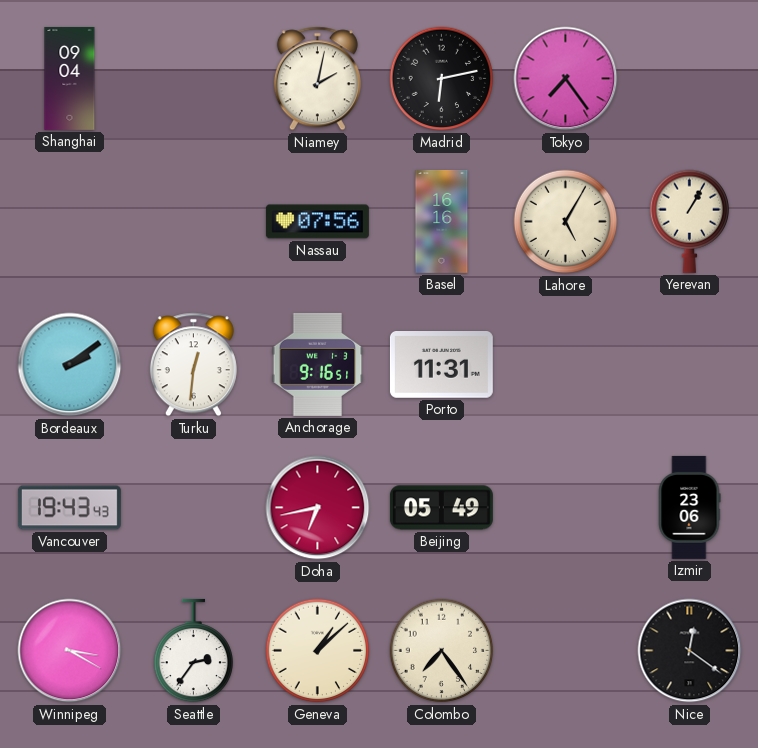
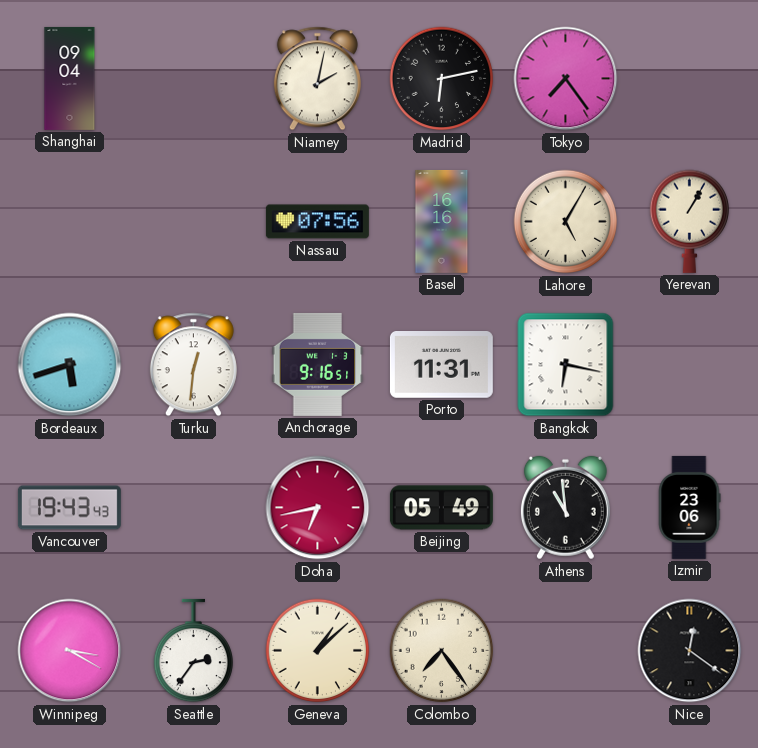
Bordeaux: 2:09 -> 5:42
Bangkok: none -> 6:17
Athens: none -> 10:59
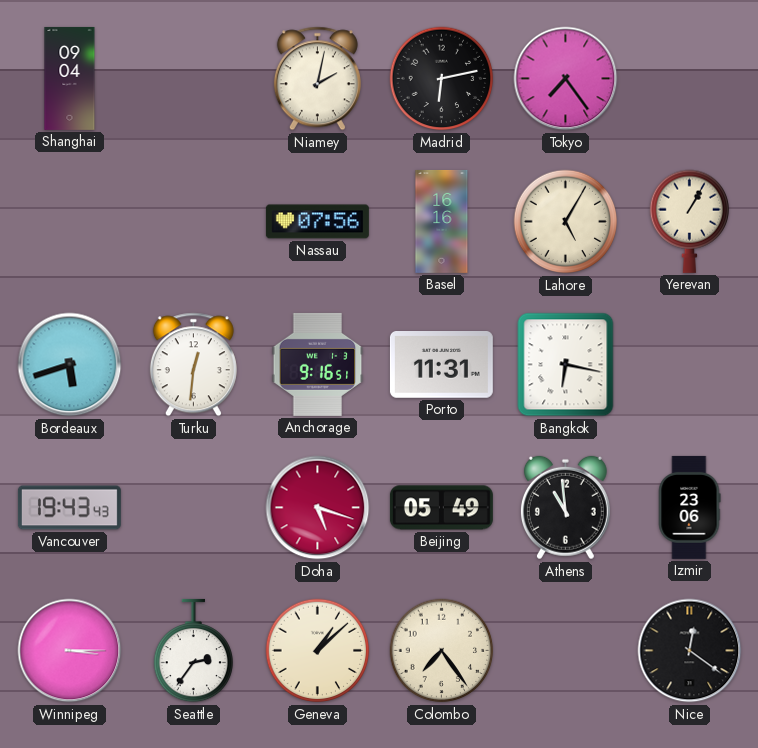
Doha: 6:43 -> 5:18
Winnipeg: 3:20 -> 3:15
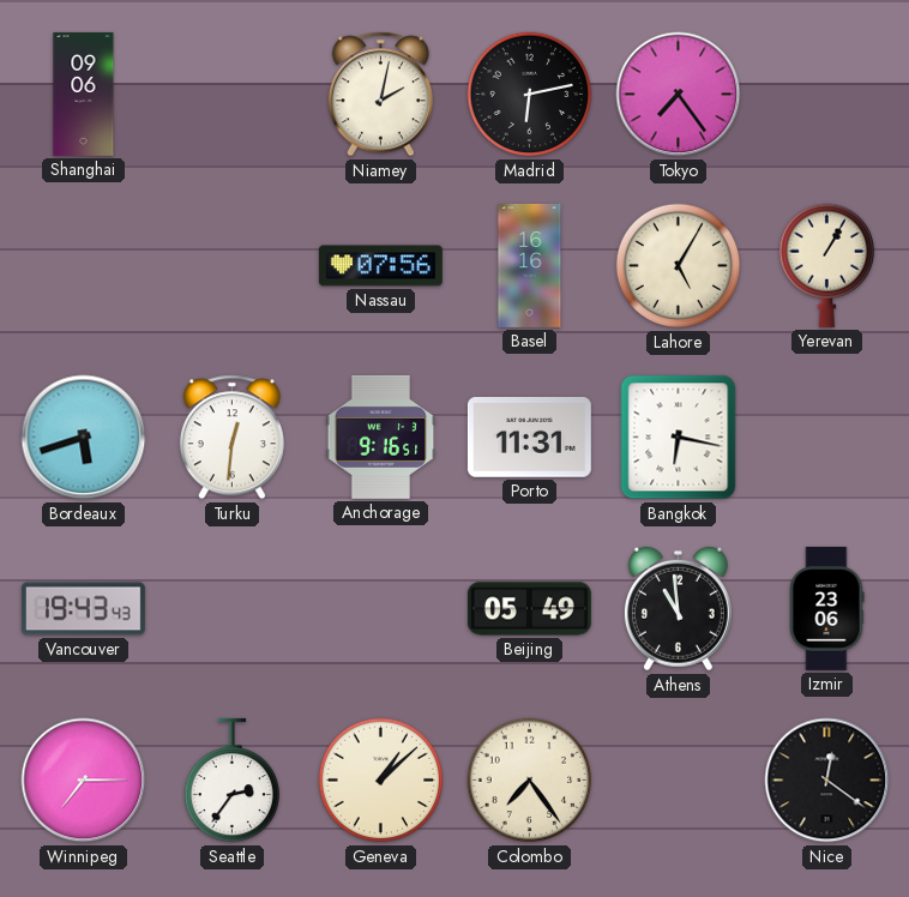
Shanghai: 09:04 -> 09:06
Doha: 5:18 -> none
Winnipeg: 3:15 -> 7:15
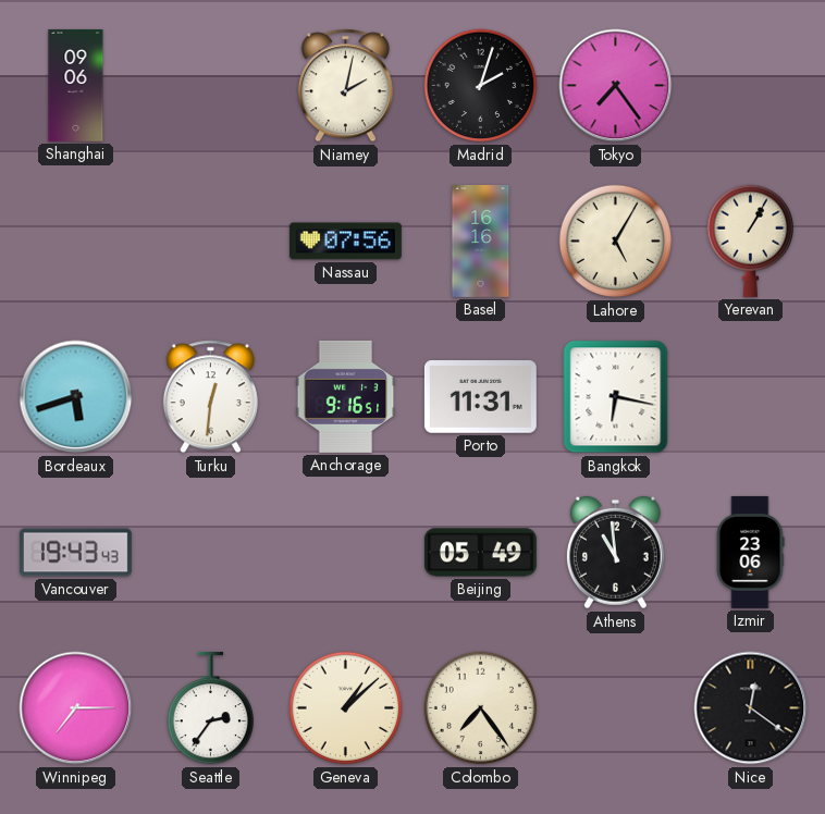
Madrid: 6:13 -> 2:03
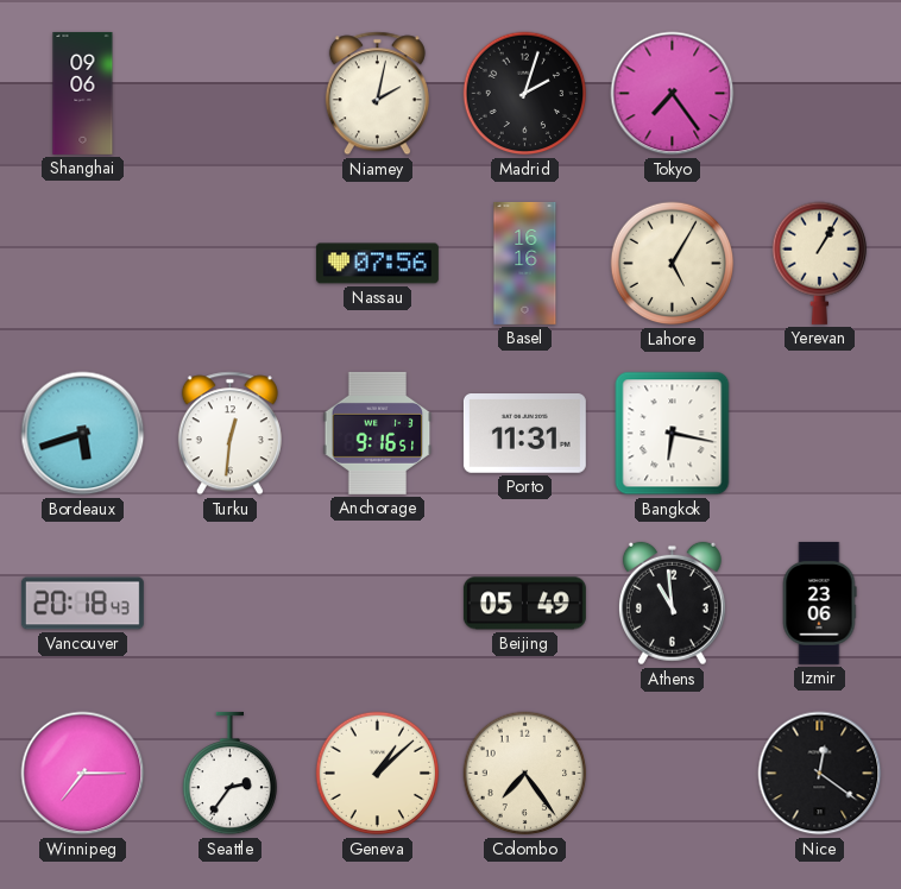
Vancouver: 19:43 -> 20:18
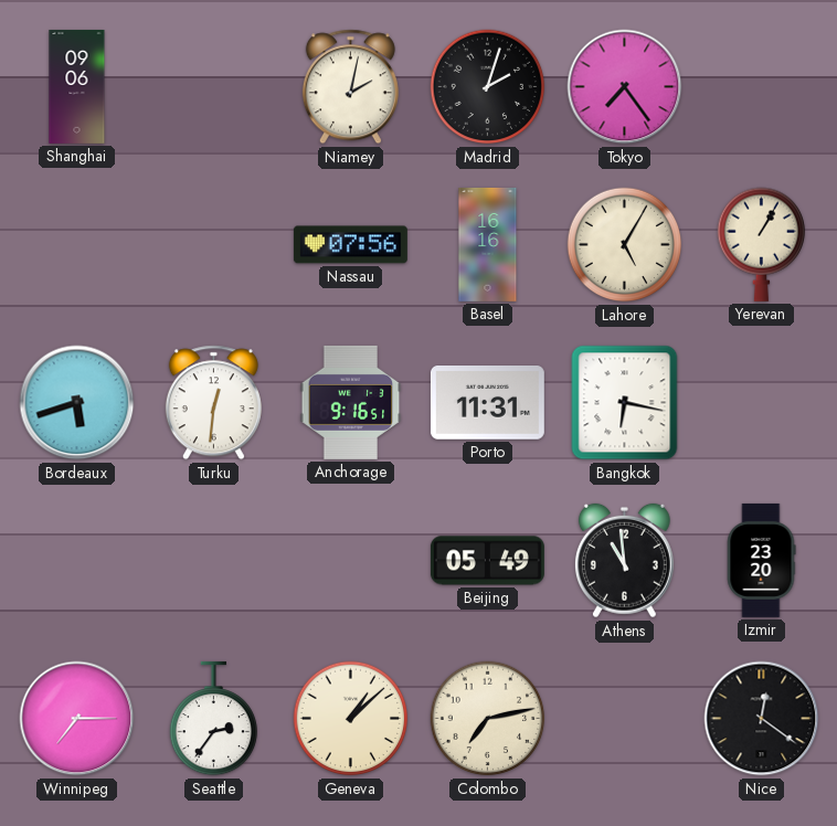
Vancouver: 20:18 -> none
Izmir: 23:06 -> 23:20
Colombo: 7:24 -> 7:13
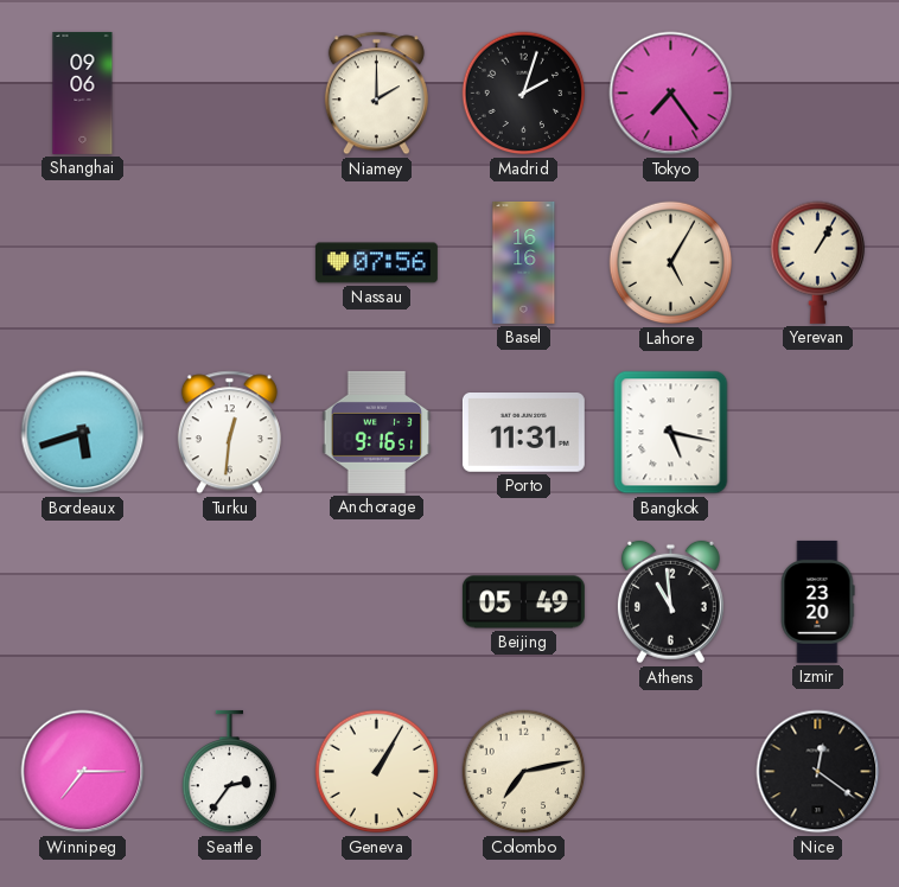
Niamey: 2:02 -> 2:00
Bangkok: 6:17 -> 5:17
Geneva: 1:08 -> 1:05
